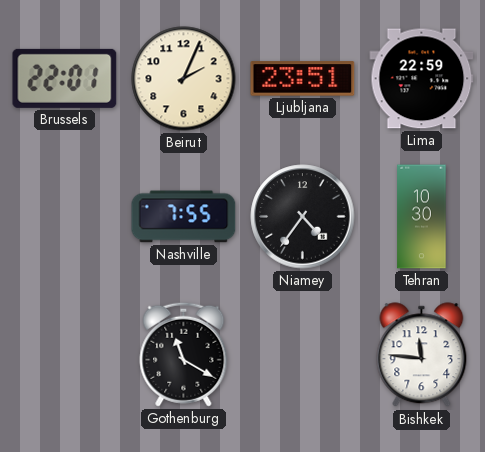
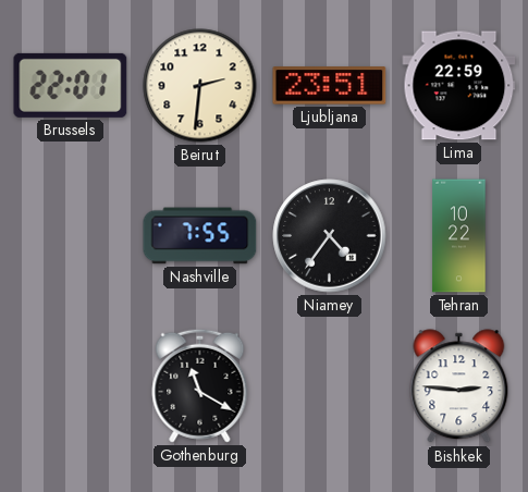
Beirut: 2:04 -> 2:31
Tehran: 10:30 -> 10:22
Bishkek: 11:46 -> 2:46
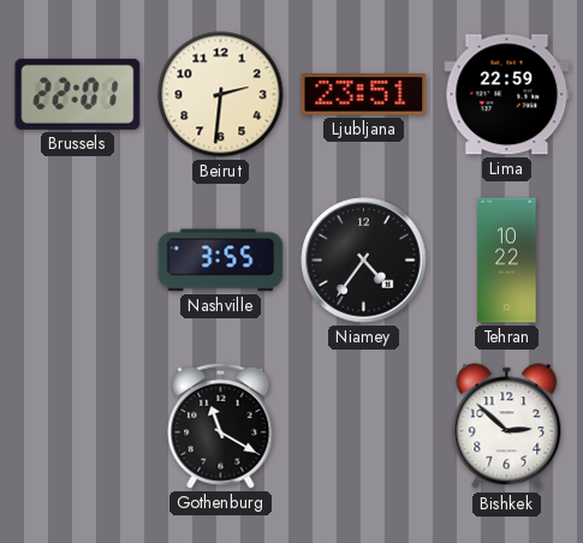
Nashville: 7:55 -> 3:55
Bishkek: 2:46 -> 2:52
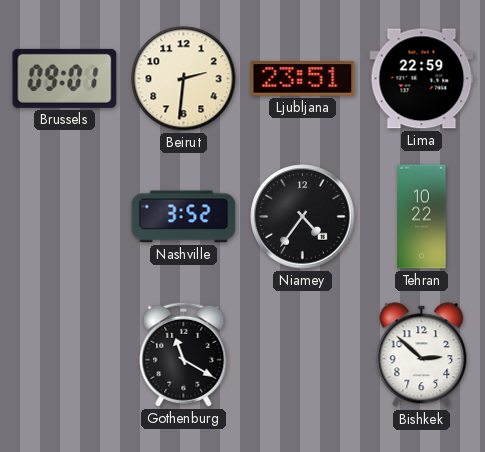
Brussels: 22:01 -> 09:01
Nashville: 3:55 -> 3:52
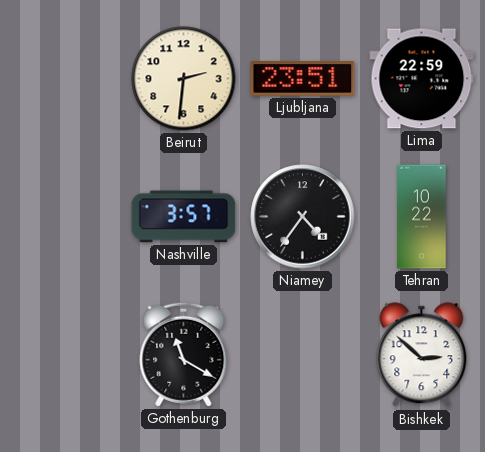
Brussels: 09:01 -> none
Nashville: 3:52 -> 3:57
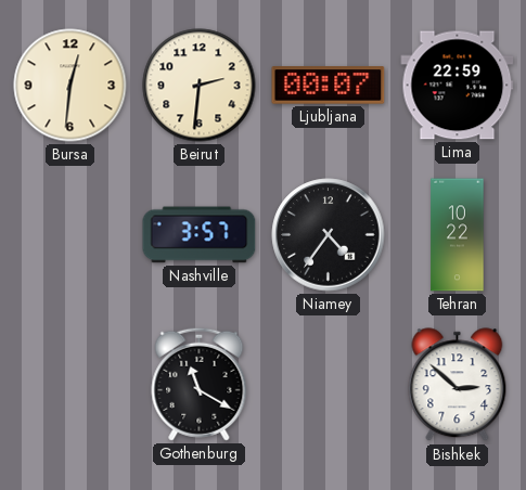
Bursa: none -> 12:31
Ljubljana: 23:51 -> 00:07
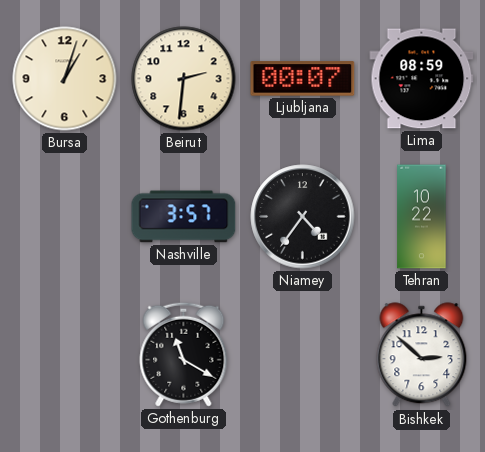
Bursa: 12:31 -> 1:03
Lima: 22:59 -> 08:59
